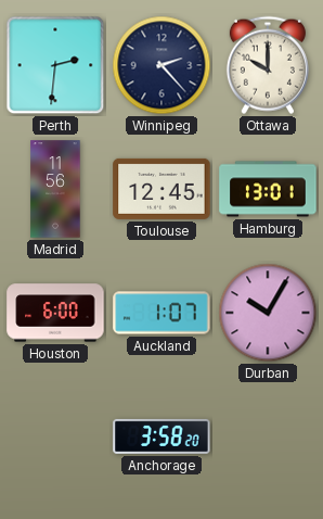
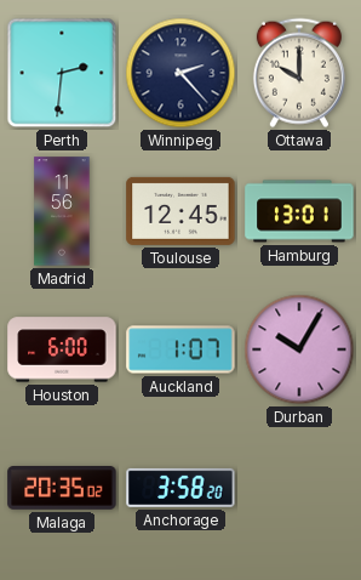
Malaga: none -> 20:35
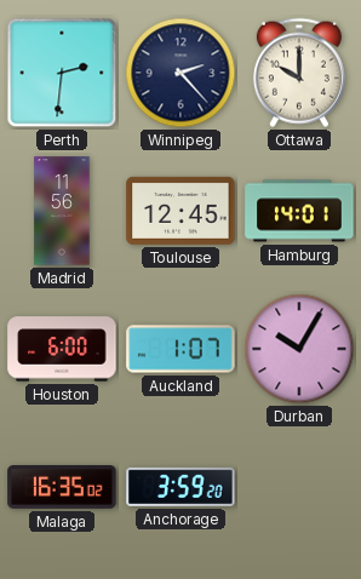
Hamburg: 13:01 -> 14:01
Malaga: 20:35 -> 16:35
Anchorage: 3:58 -> 3:59
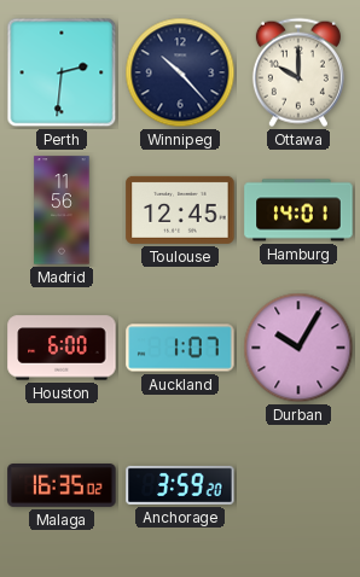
Winnipeg: 2:23 -> 10:23
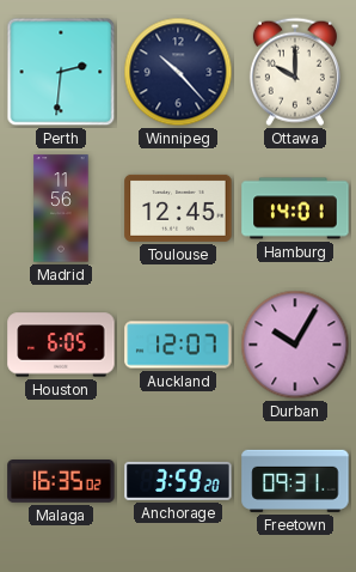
Houston: 6:00 -> 6:05
Auckland: 1:07 -> 12:07
Freetown: none -> 09:31
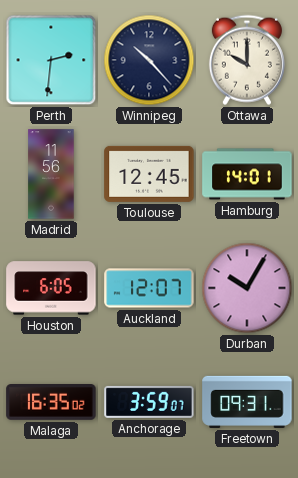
Anchorage: 3:59:20 -> 3:59:07
